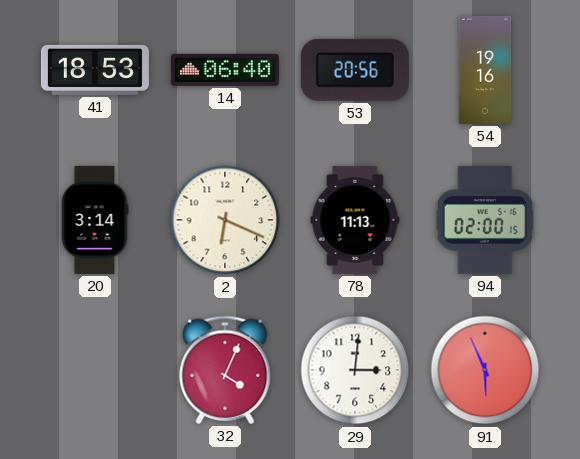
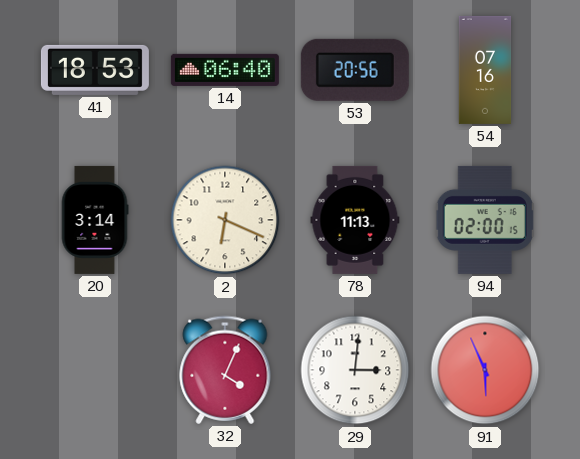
54: 19:16 -> 07:16
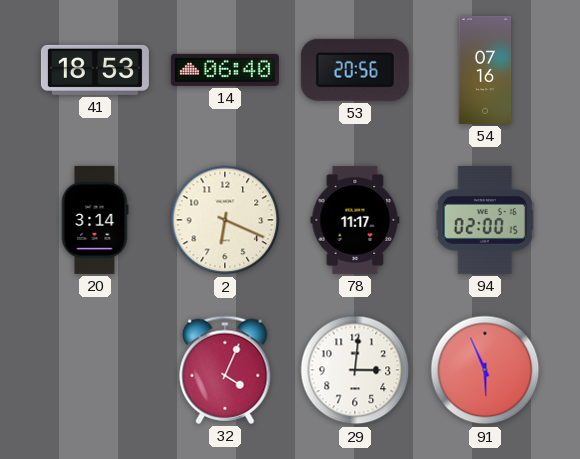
78: 11:13 -> 11:17
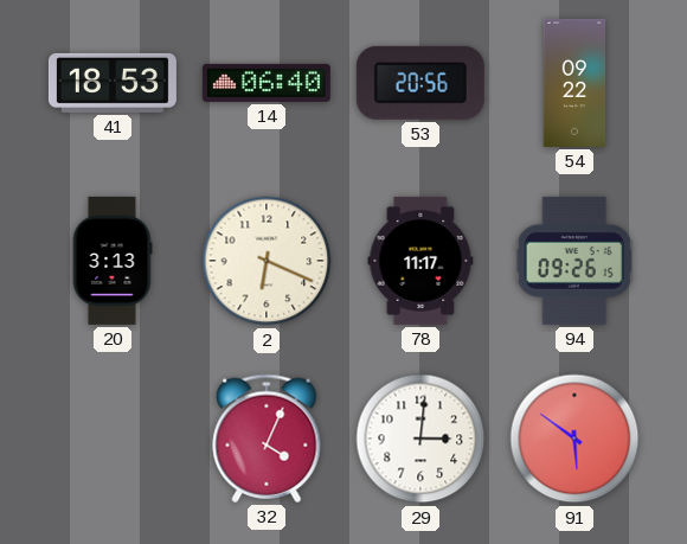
54: 07:16 -> 09:22
20: 3:14 -> 3:13
94: 02:00 -> 09:26
91: 5:56 -> 5:51
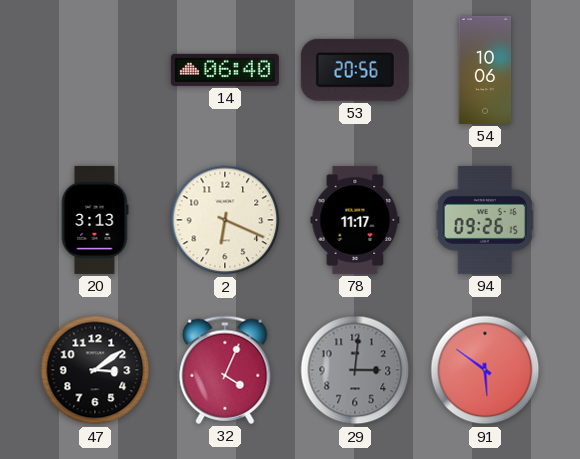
41: 18:53 -> none
54: 09:22 -> 10:06
47: none -> 3:09
29 dial: white -> grey
